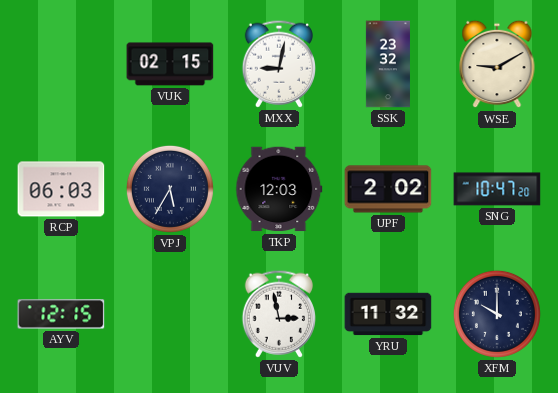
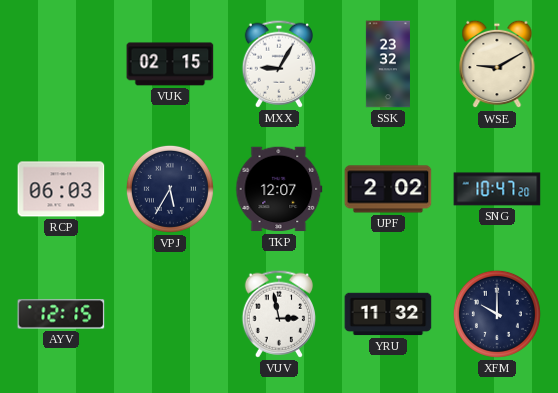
MXX: 9:02 -> 9:05
TKP: 12:03 -> 12:07
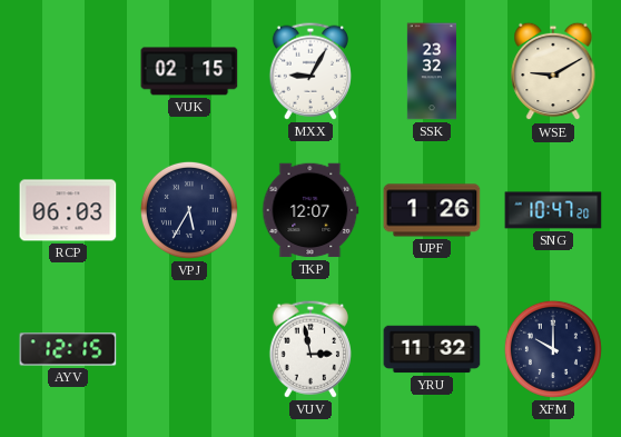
UPF: 2:02 -> 1:26
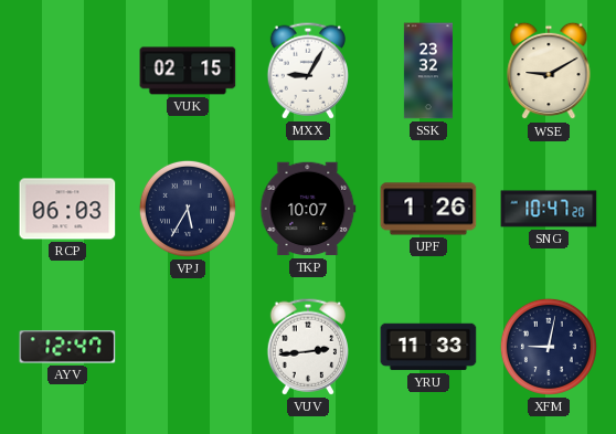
TKP: 12:07 -> 10:07
AYV: 12:15 -> 12:47
VUV: 2:58 -> 2:44
YRU: 11:32 -> 11:33
XFM: 10:00 -> 9:02
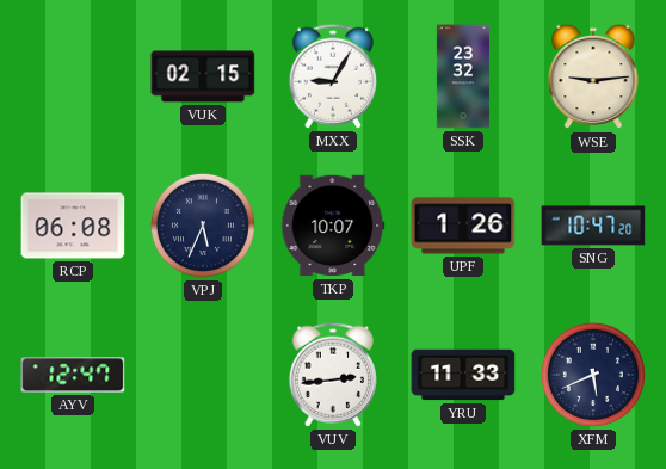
WSE: 9:10 -> 9:14
RCP: 06:03 -> 06:08
VPJ: 5:35 -> 5:34
XFM: 9:02 -> 5:41
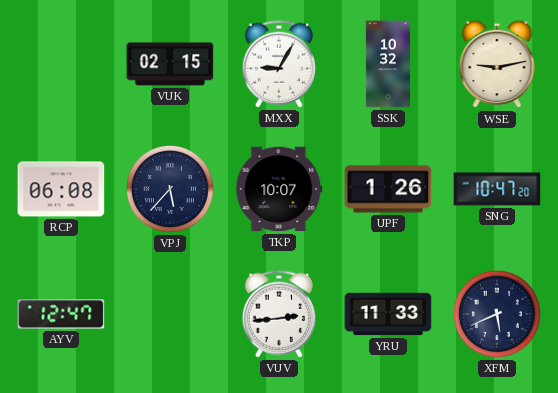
SSK: 23:32 -> 10:32
WSE: 9:14 -> 9:13
VPJ: 5:34 -> 5:37
